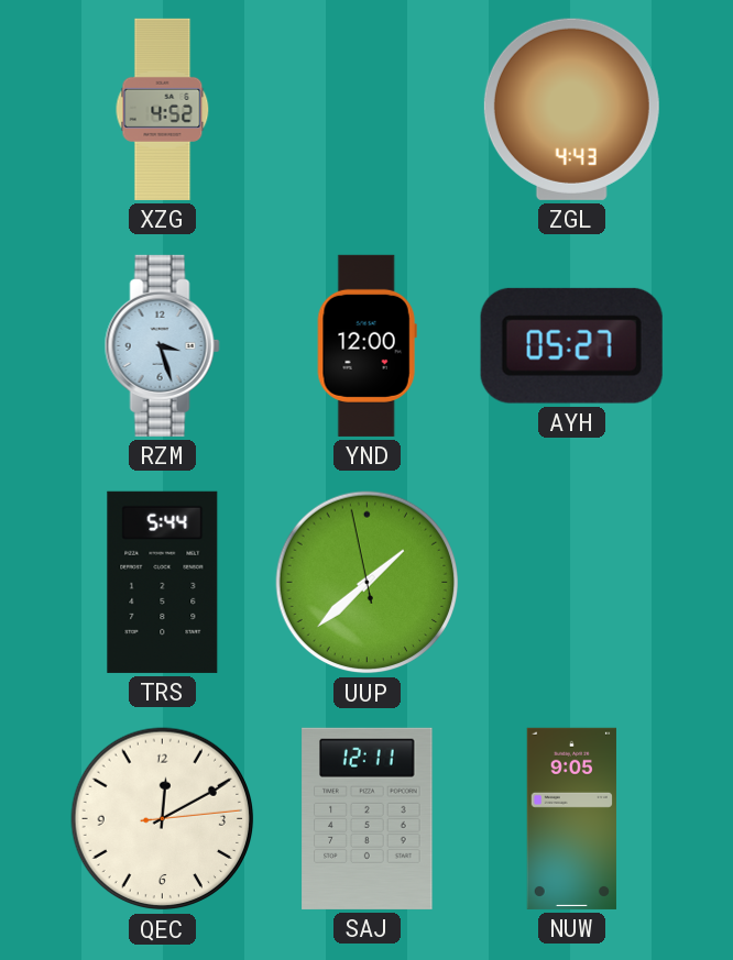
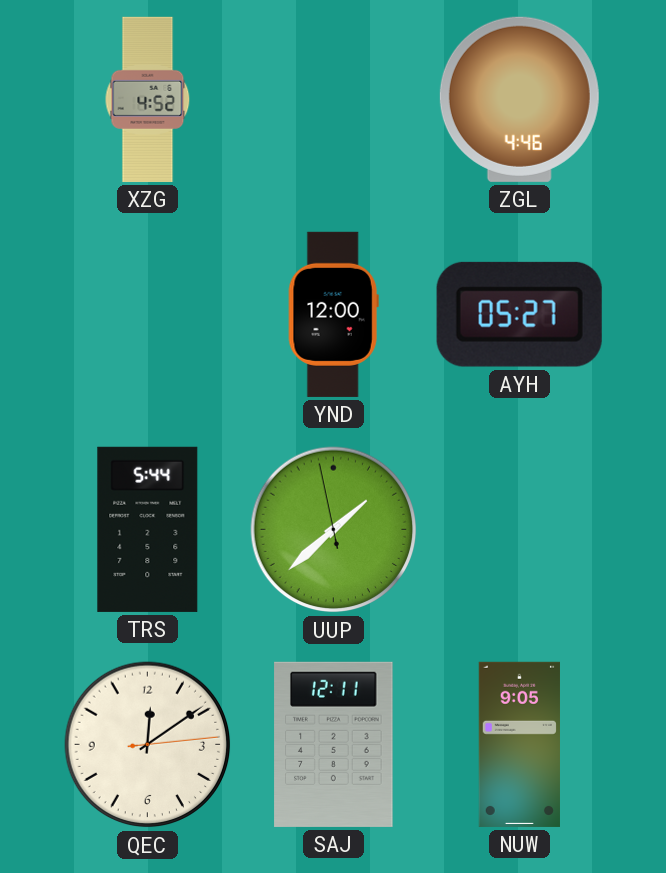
ZGL: 4:43 -> 4:46
RZM: 3:27 -> none
QEC: 12:10 -> 12:09
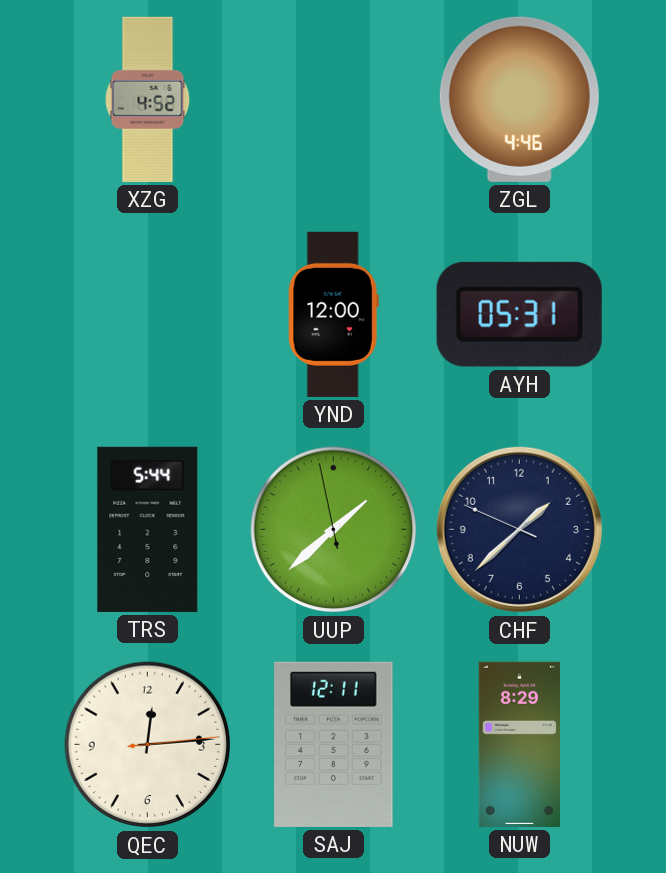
AYH: 05:27 -> 05:31
CHF: none -> 1:37
QEC: 12:09 -> 12:14
NUW: 9:05 -> 8:29
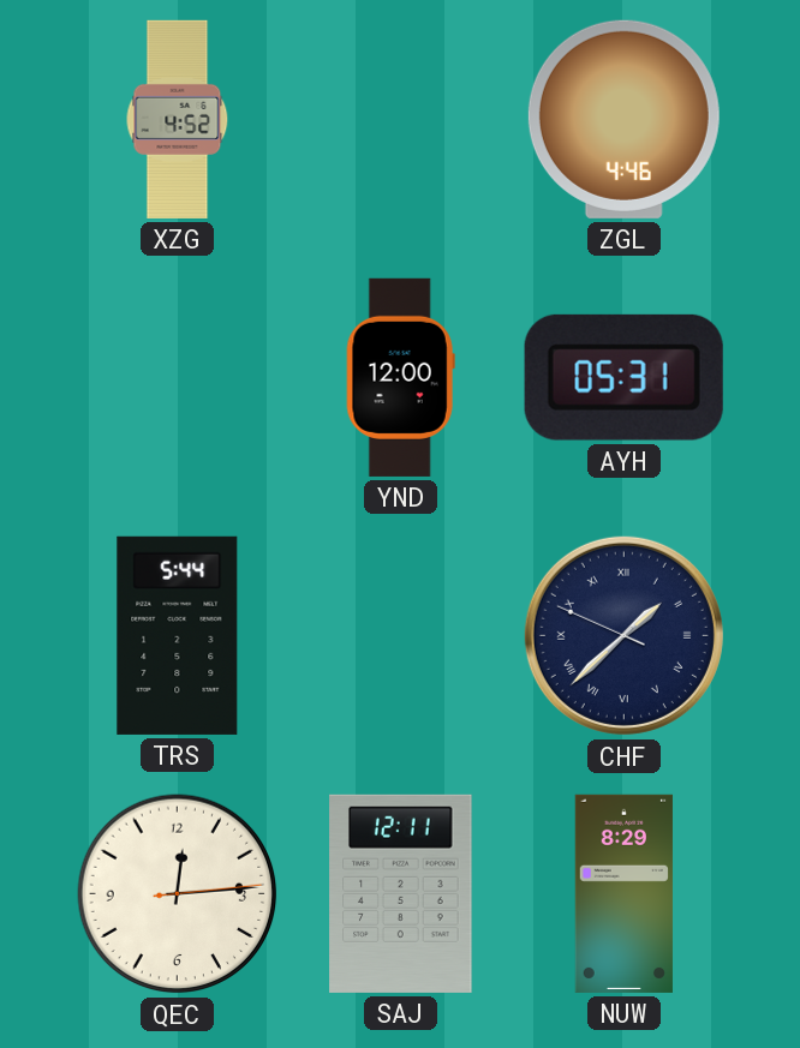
UUP: 1:37 -> none
CHF numerals: Arabic -> Roman
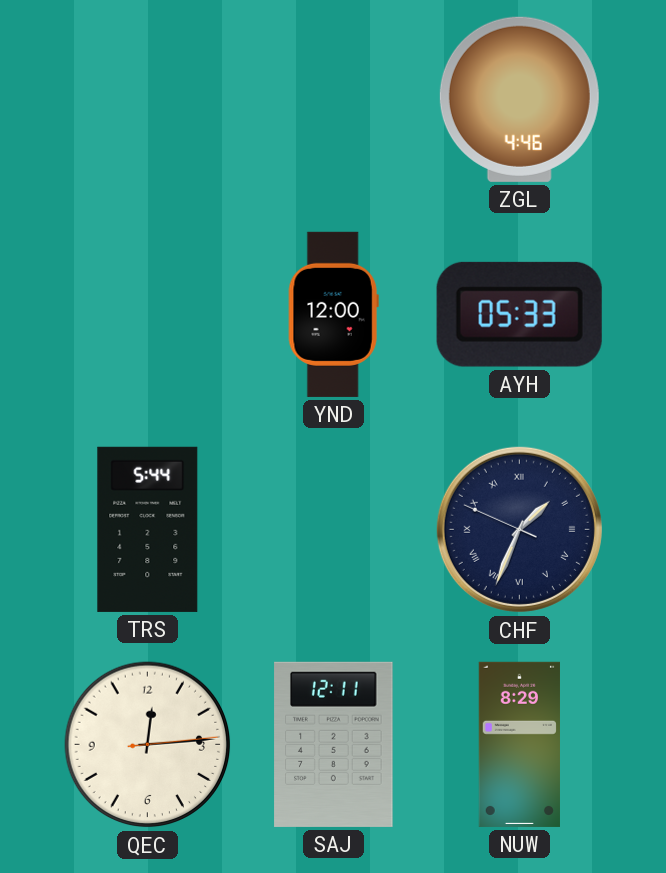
XZG: 4:52 -> none
AYH: 05:31 -> 05:33
CHF: 1:37 -> 1:33
